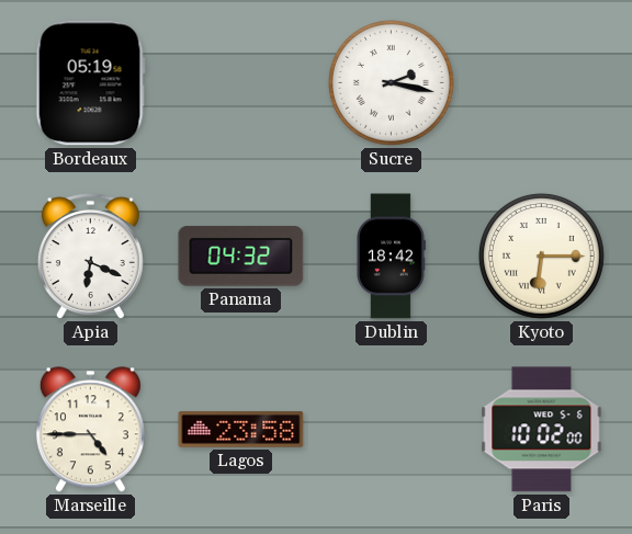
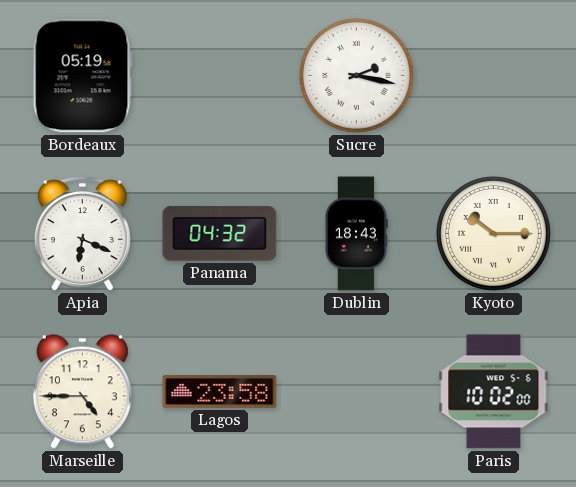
Dublin: 18:42 -> 18:43
Kyoto: 6:15 -> 10:15
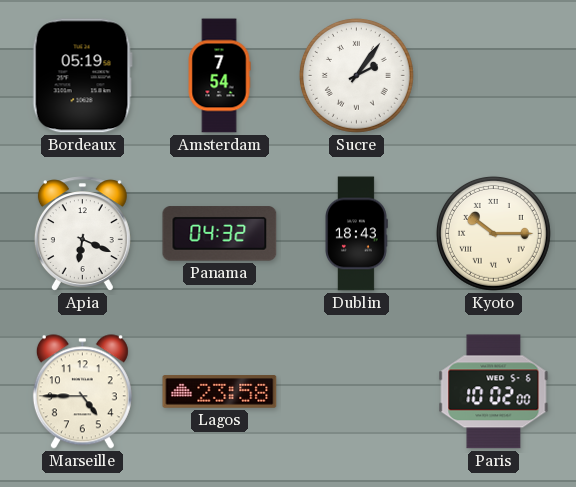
Amsterdam: none -> 7:54
Sucre: 2:17 -> 2:06
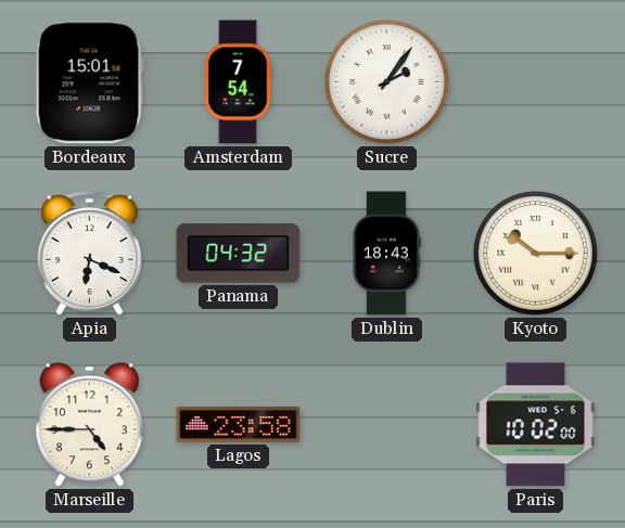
Bordeaux: 05:19 -> 15:01
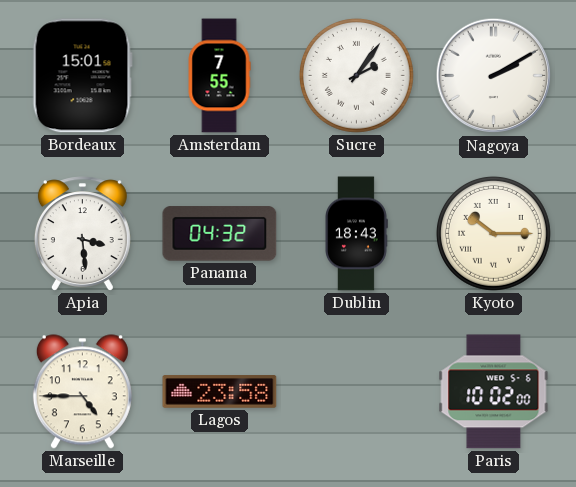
Amsterdam: 7:54 -> 7:55
Nagoya: none -> 2:10
Apia: 6:19 -> 3:29
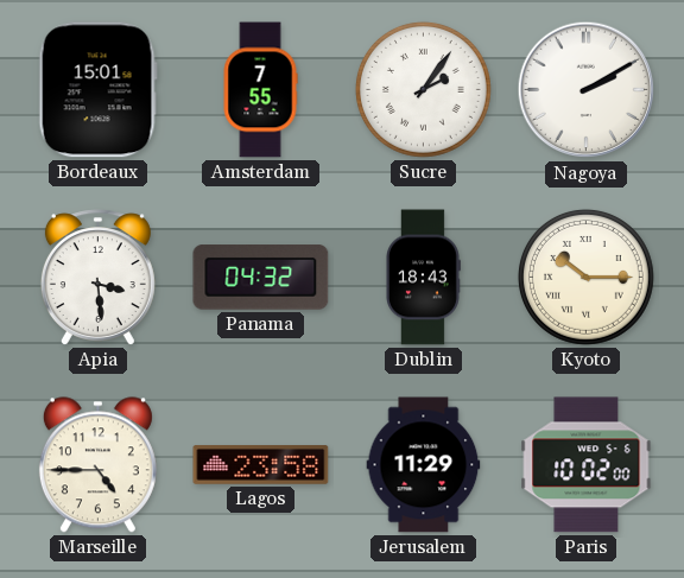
Jerusalem: none -> 11:29
